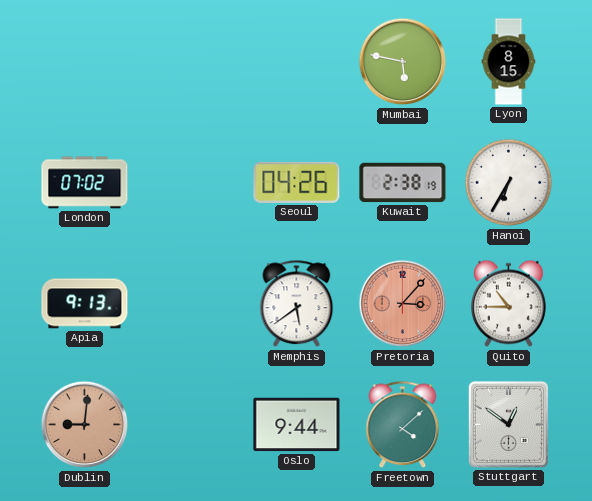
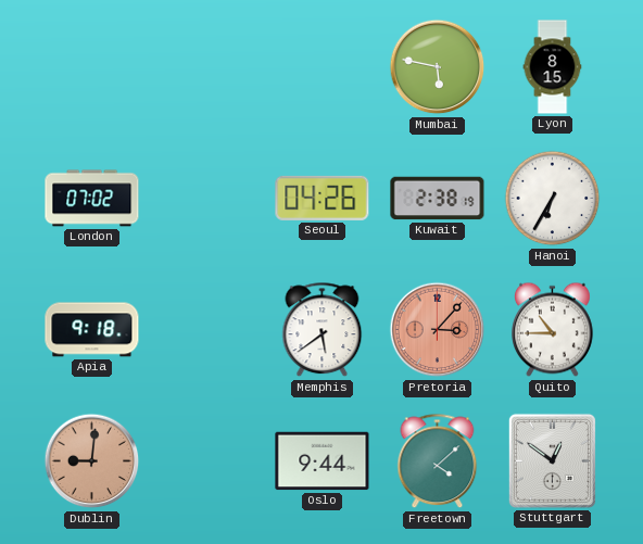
Apia: 9:13 -> 9:18
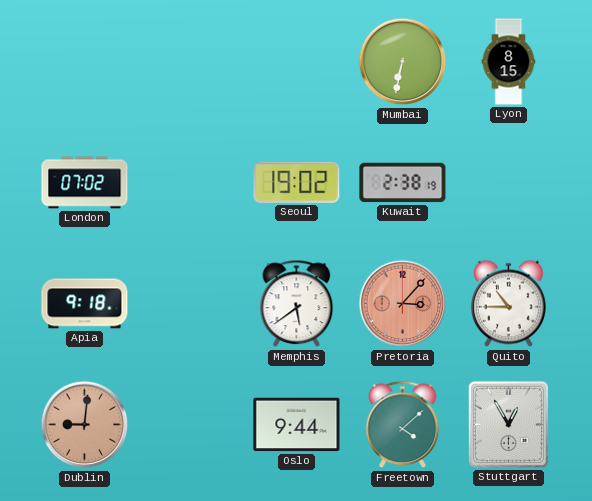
Mumbai: 5:47 -> 6:32
Seoul: 04:26 -> 19:02
Hanoi: 6:35 -> none
Stuttgart: 12:51 -> 12:55
